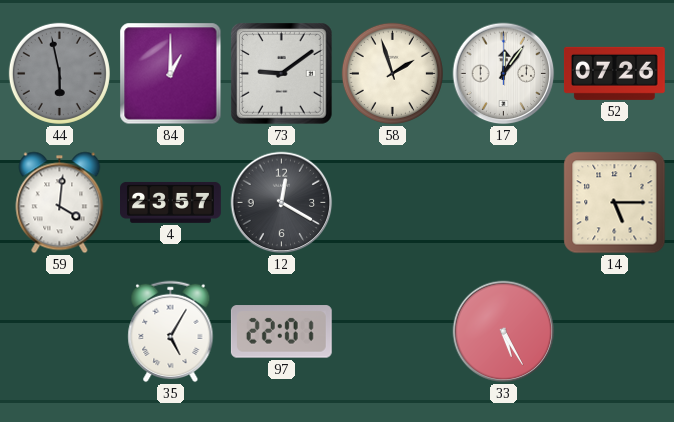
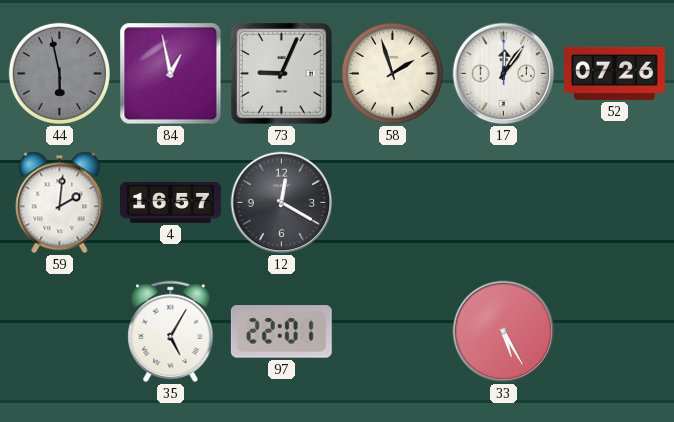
84: 1:00 -> 12:58
73: 9:09 -> 9:04
59: 4:01 -> 2:01
4: 23:57 -> 16:57
14: 5:15 -> none
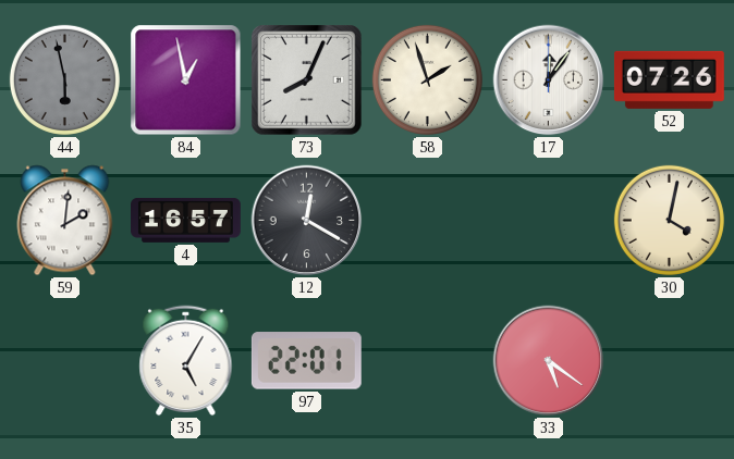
73: 9:04 -> 8:04
30: none -> 4:02
33: 5:25 -> 5:21
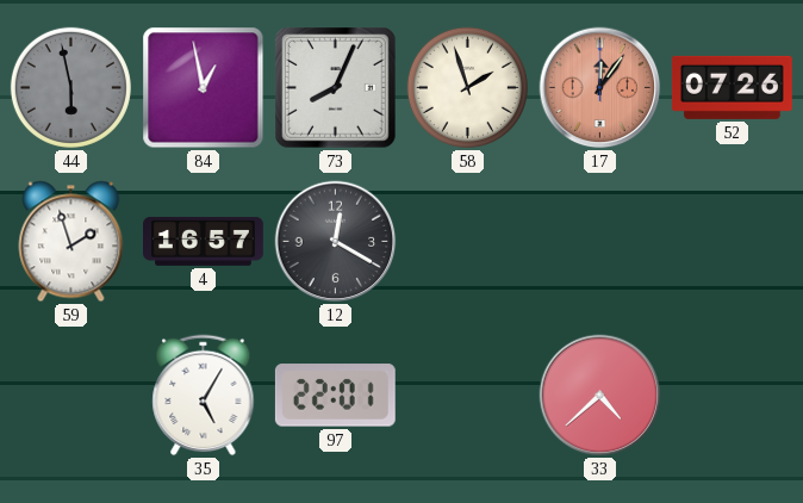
17 dial: white -> salmon
59: 2:01 -> 1:57
30: 4:02 -> none
33: 5:21 -> 4:38
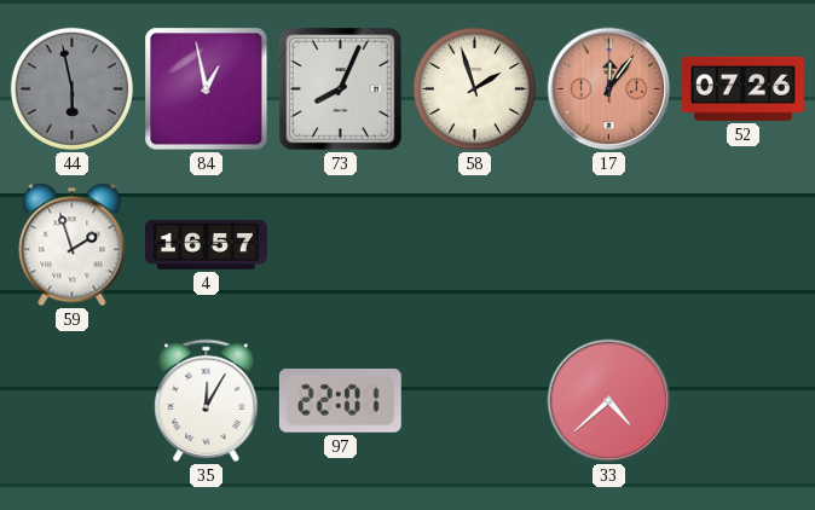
12: 12:20 -> none
35: 5:05 -> 12:05
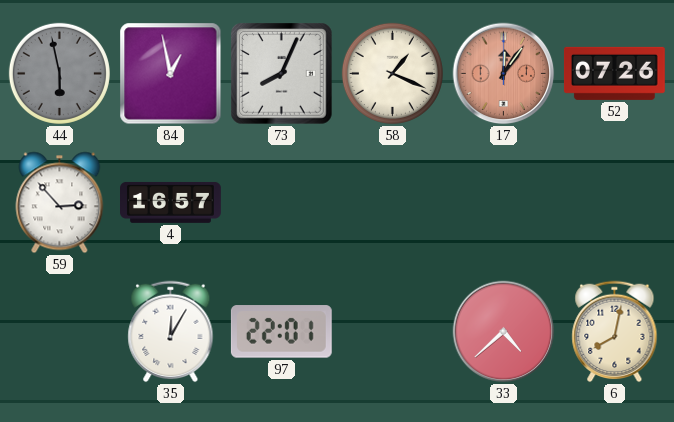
58: 1:57 -> 1:19
59: 1:57 -> 2:53
6: none -> 8:02
